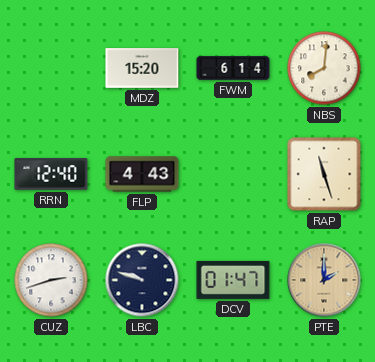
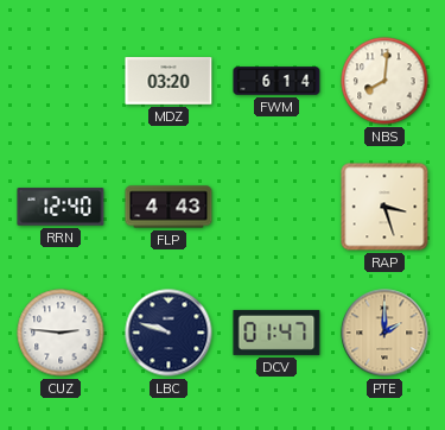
MDZ: 15:20 -> 03:20
RAP: 11:27 -> 3:27
CUZ: 2:42 -> 2:46
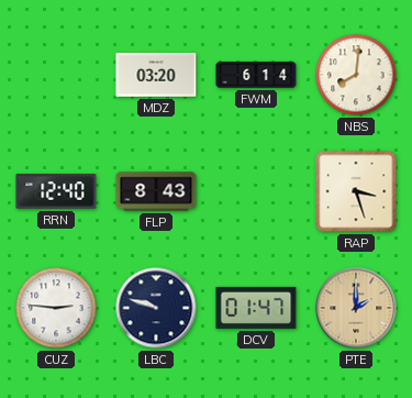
FLP: 4:43 -> 8:43
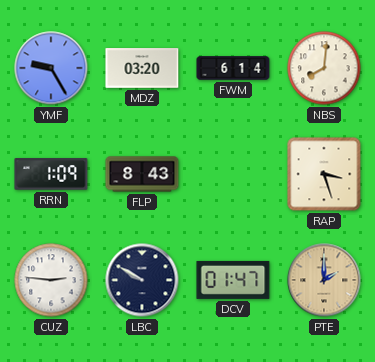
YMF: none -> 9:25
RRN: 12:40 -> 1:09
LBC: 9:48 -> 9:50
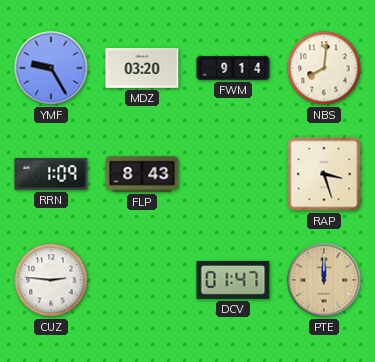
FWM: 6:14 -> 9:14
LBC: 9:50 -> none
PTE: 2:00 -> 12:00
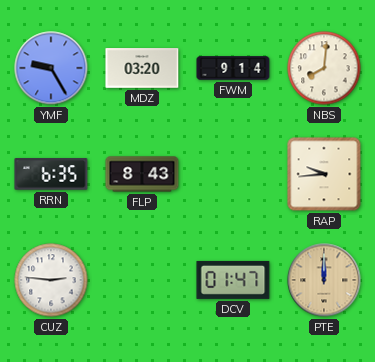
RRN: 1:09 -> 6:35
RAP: 3:27 -> 9:44
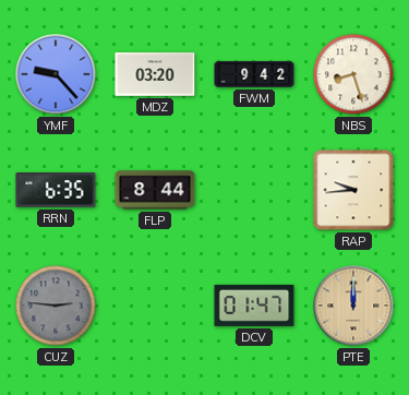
YMF: 9:25 -> 9:23
FWM: 9:14 -> 9:42
NBS: 8:01 -> 8:27
FLP: 8:43 -> 8:44
CUZ dial: white -> grey
